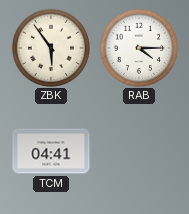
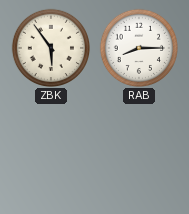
RAB: 4:15 -> 8:15
TCM: 04:41 -> none
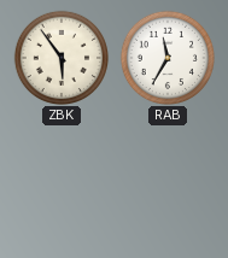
RAB: 8:15 -> 11:35
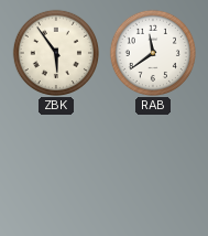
RAB: 11:35 -> 11:39
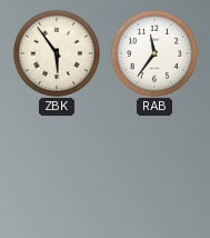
RAB: 11:39 -> 11:36
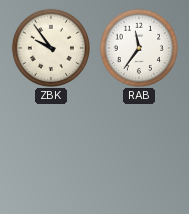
ZBK: 5:54 -> 9:54
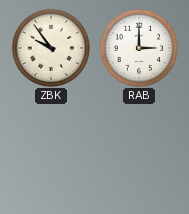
RAB: 11:36 -> 3:00
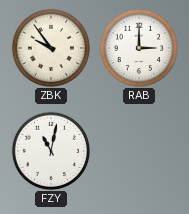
FZY: none -> 11:02
